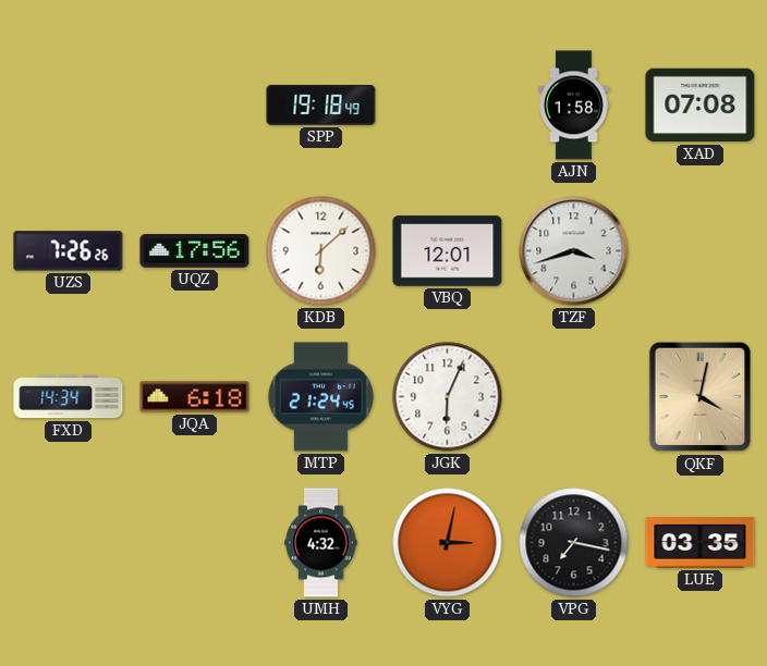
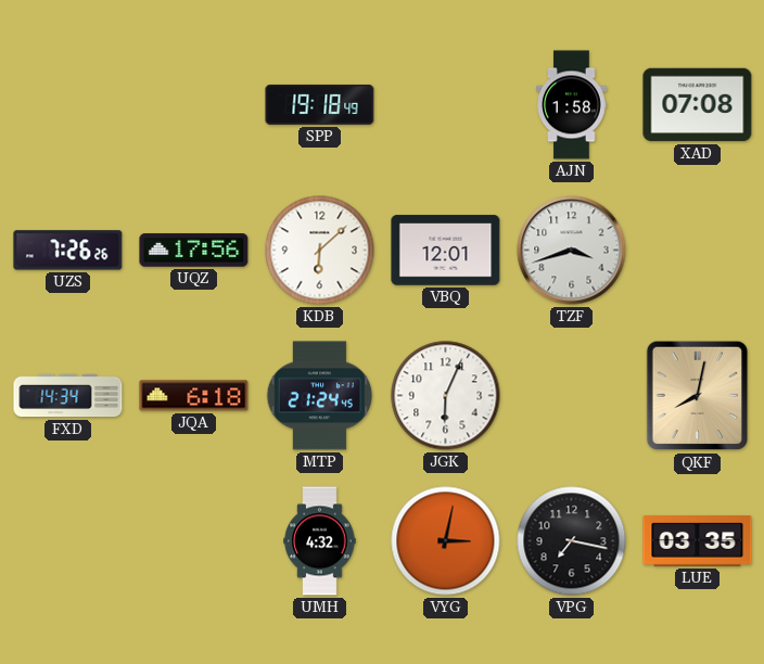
QKF: 4:02 -> 8:02
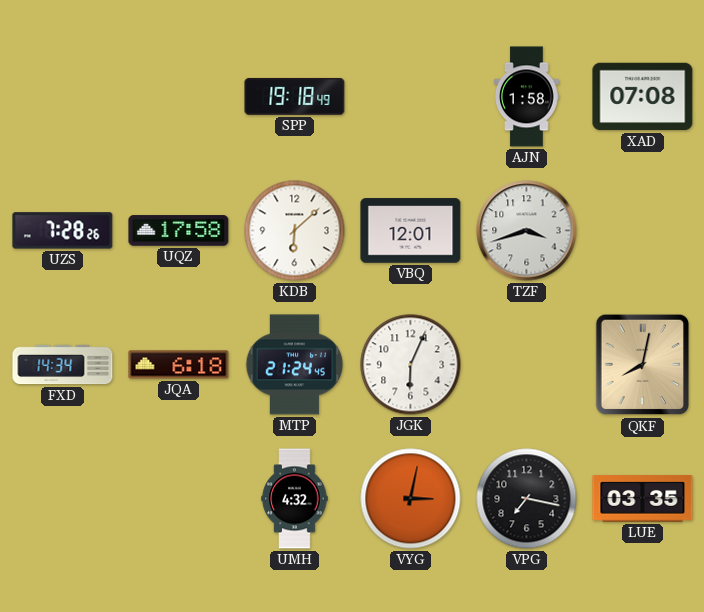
UZS: 7:26 -> 7:28
UQZ: 17:56 -> 17:58
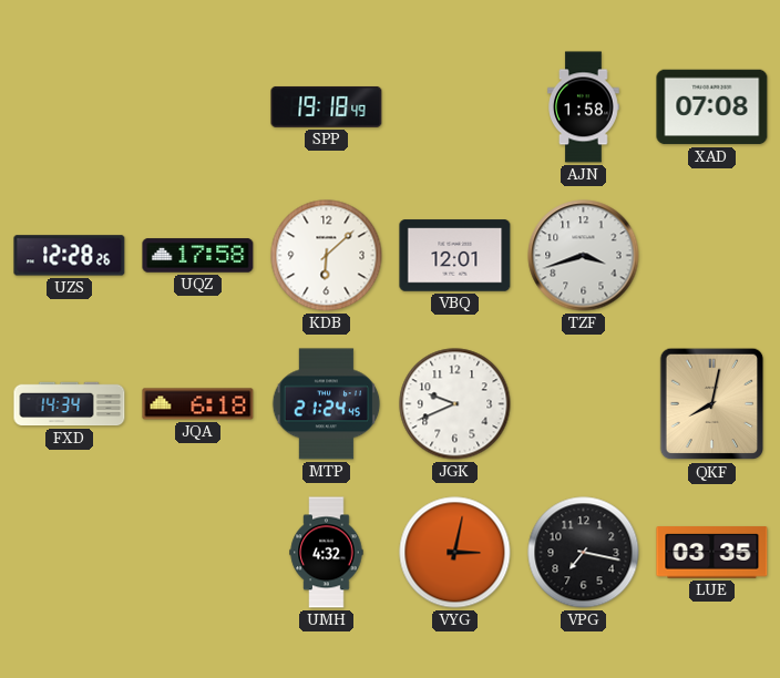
UZS: 7:28 -> 12:28
JGK: 6:04 -> 9:41
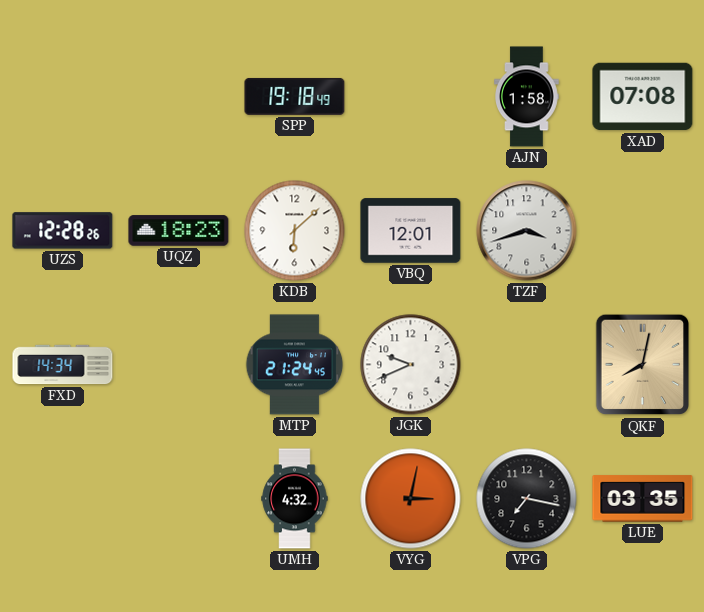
UQZ: 17:58 -> 18:23
JQA: 6:18 -> none
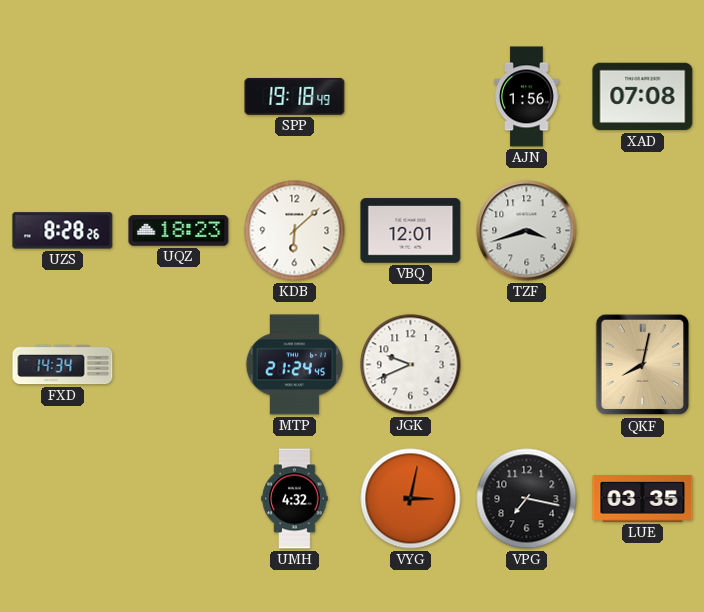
AJN: 1:58 -> 1:56
UZS: 12:28 -> 8:28
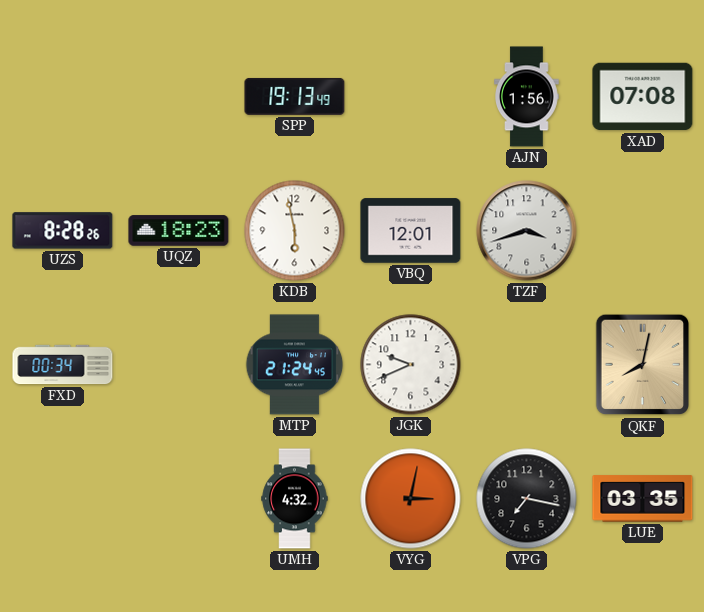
SPP: 19:18 -> 19:13
KDB: 6:08 -> 5:58
FXD: 14:34 -> 00:34
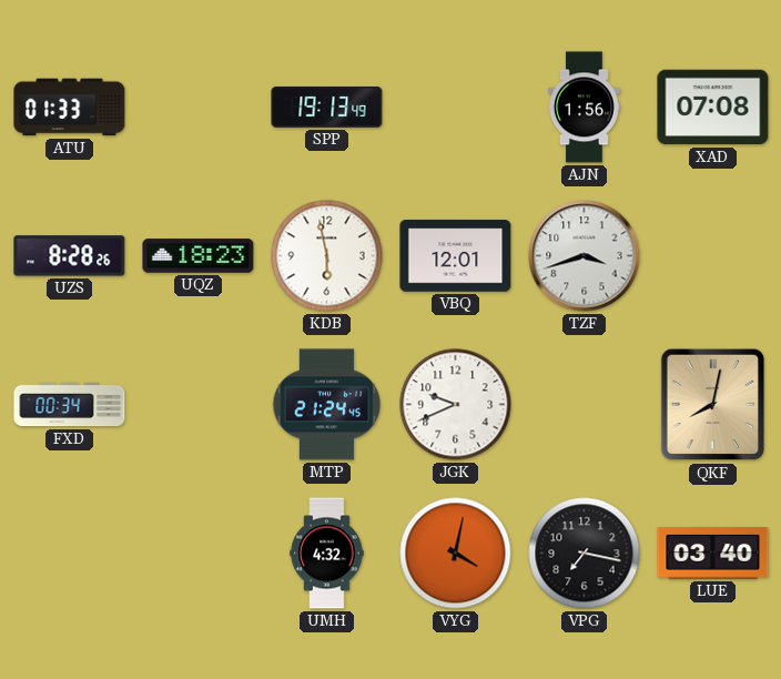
ATU: none -> 01:33
VYG: 3:02 -> 4:02
LUE: 03:35 -> 03:40
